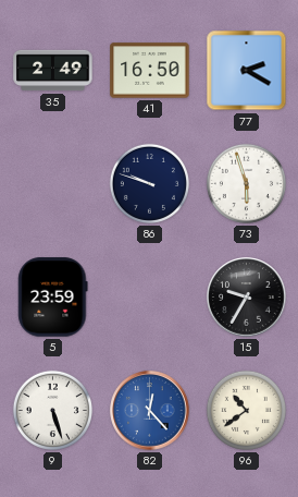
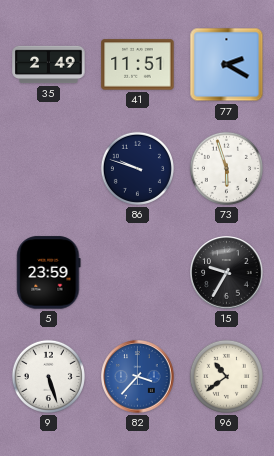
41: 16:50 -> 11:51
82: 12:23 -> 3:37
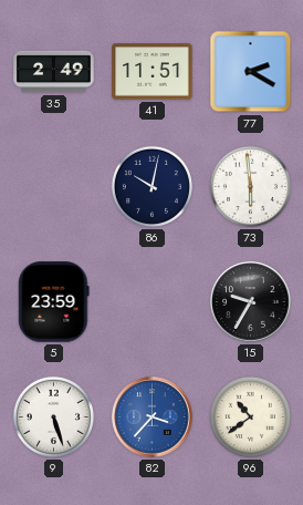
86: 9:48 -> 10:02
73: 5:57 -> 5:59
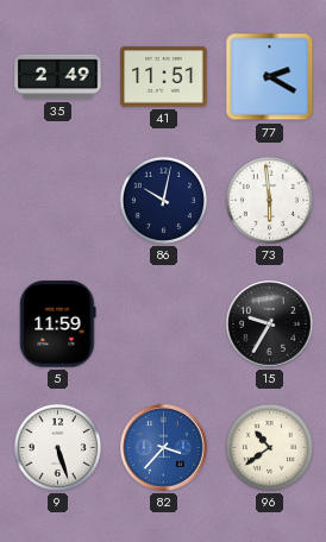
5: 23:59 -> 11:59
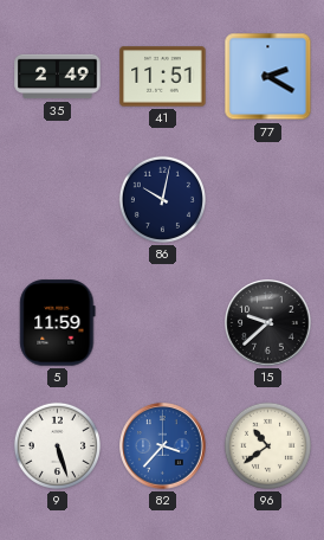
73: 5:59 -> none
15: 9:35 -> 9:38
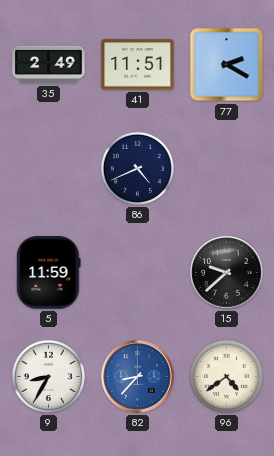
86: 10:02 -> 4:41
9: 5:27 -> 8:35
82: 3:37 -> 8:37
96: 10:39 -> 4:39
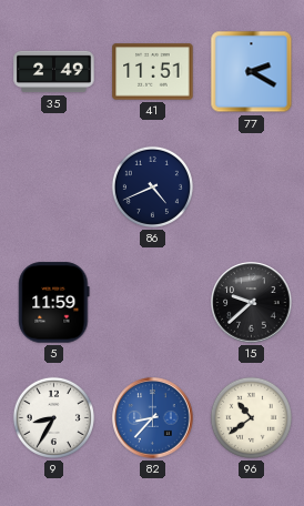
96: 4:39 -> 10:39
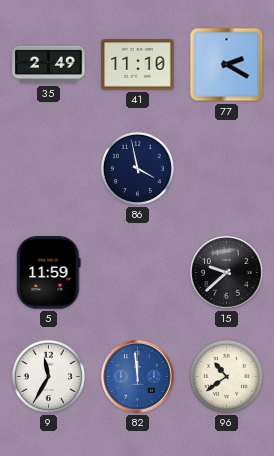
41: 11:51 -> 11:10
86: 4:41 -> 3:58
9: 8:35 -> 11:35
82: 8:37 -> 11:59
